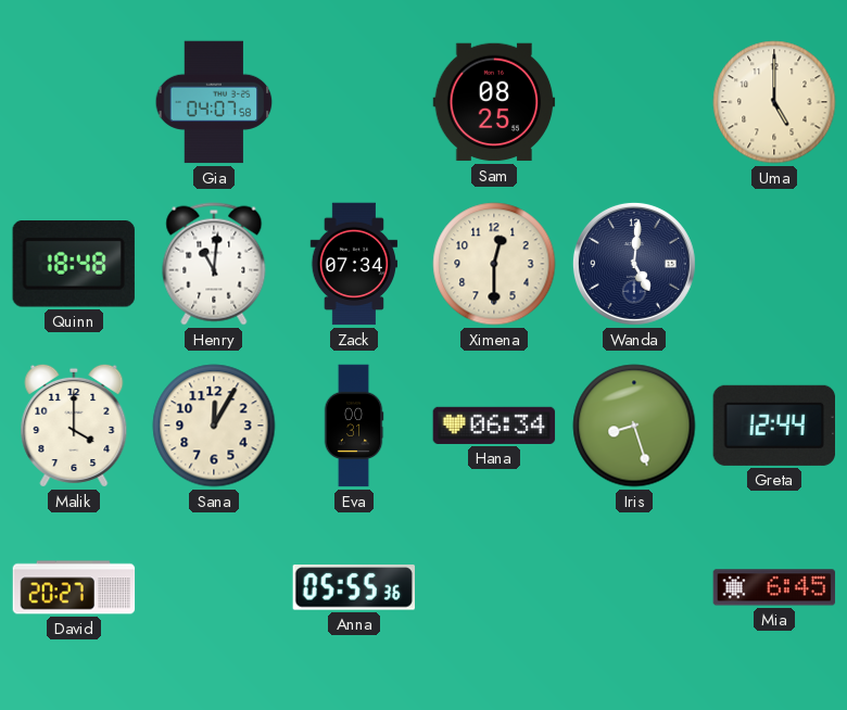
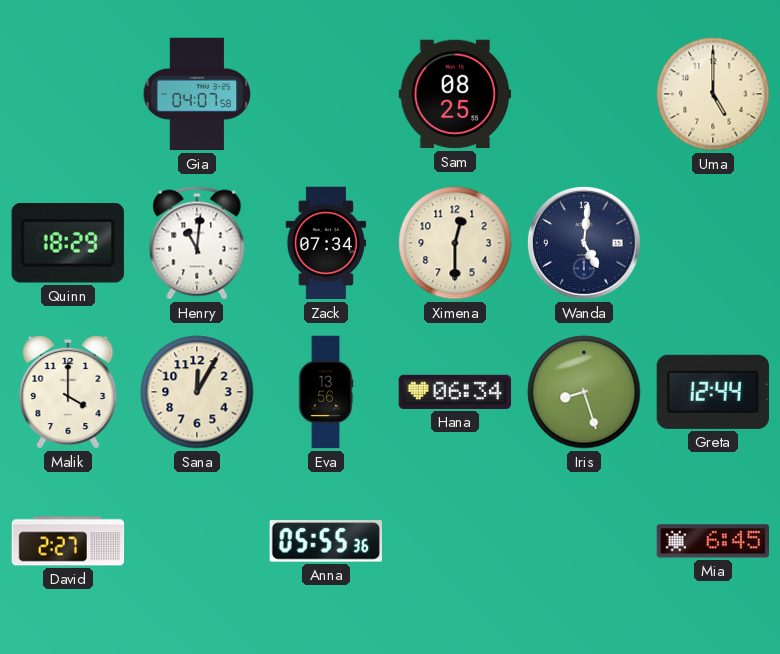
Quinn: 18:48 -> 18:29
Eva: 00:31 -> 13:56
David: 20:27 -> 2:27
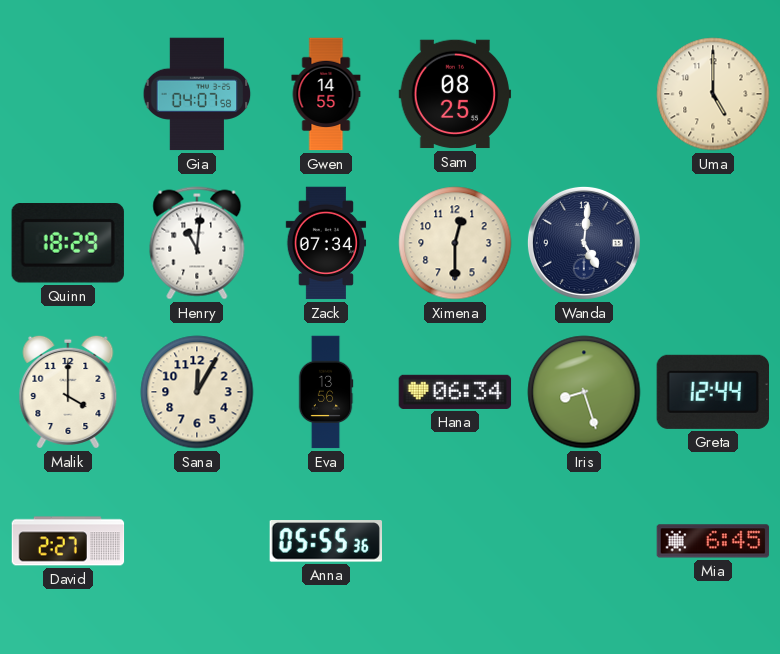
Gwen: none -> 14:55
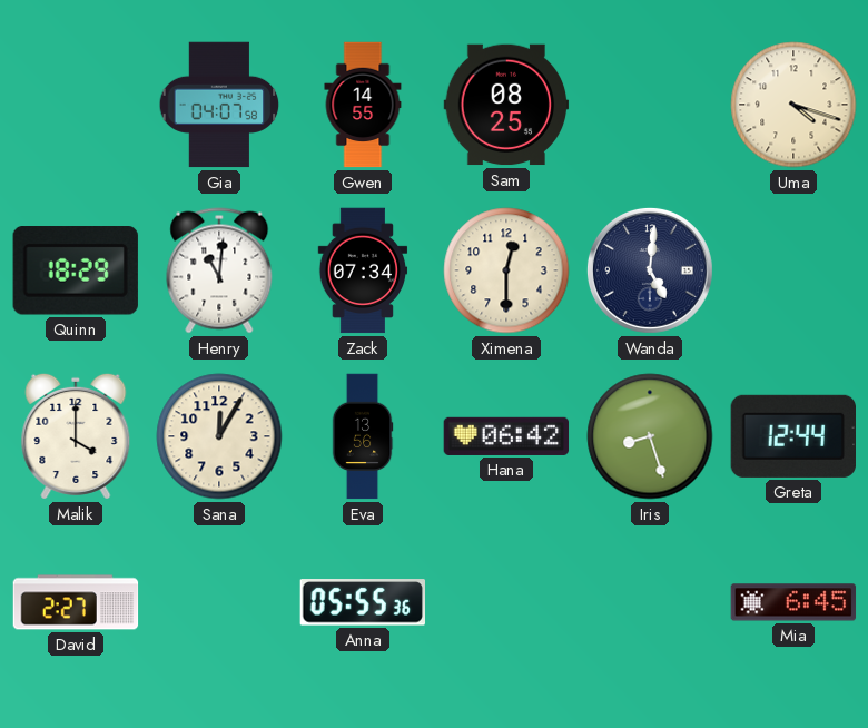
Uma: 5:00 -> 4:18
Hana: 06:34 -> 06:42
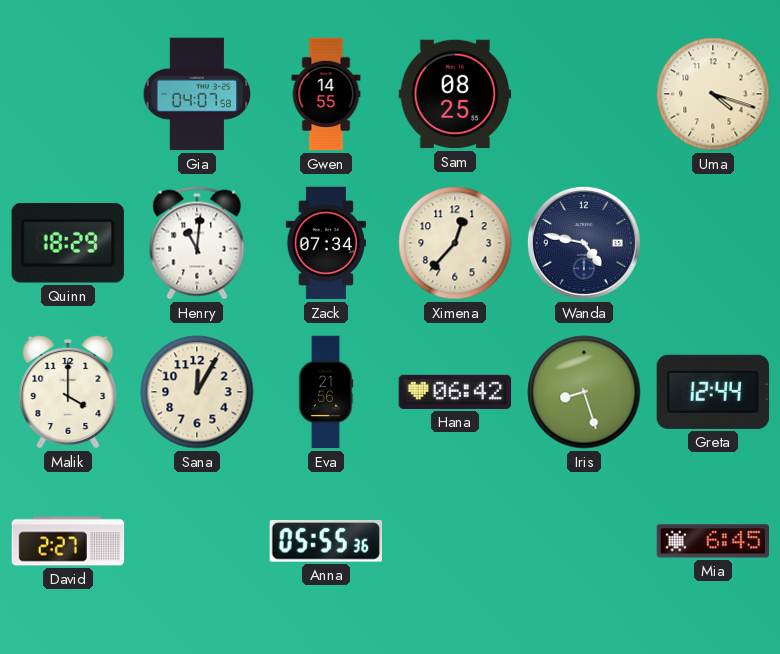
Ximena: 12:30 -> 12:37
Wanda: 5:01 -> 4:47
Eva: 13:56 -> 21:56
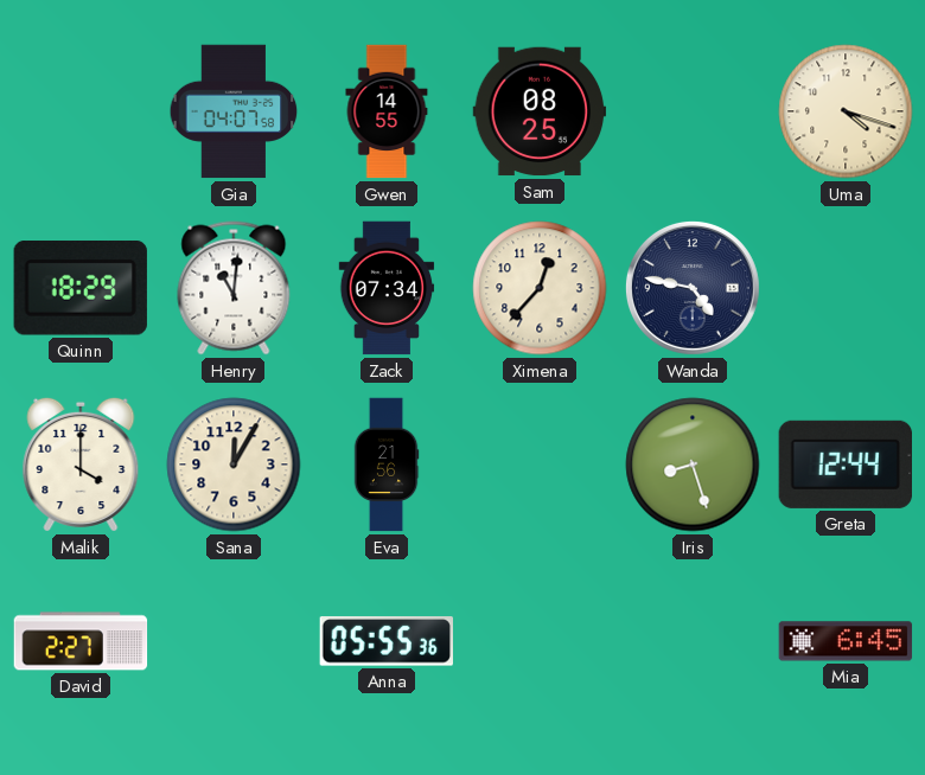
Hana: 06:42 -> none
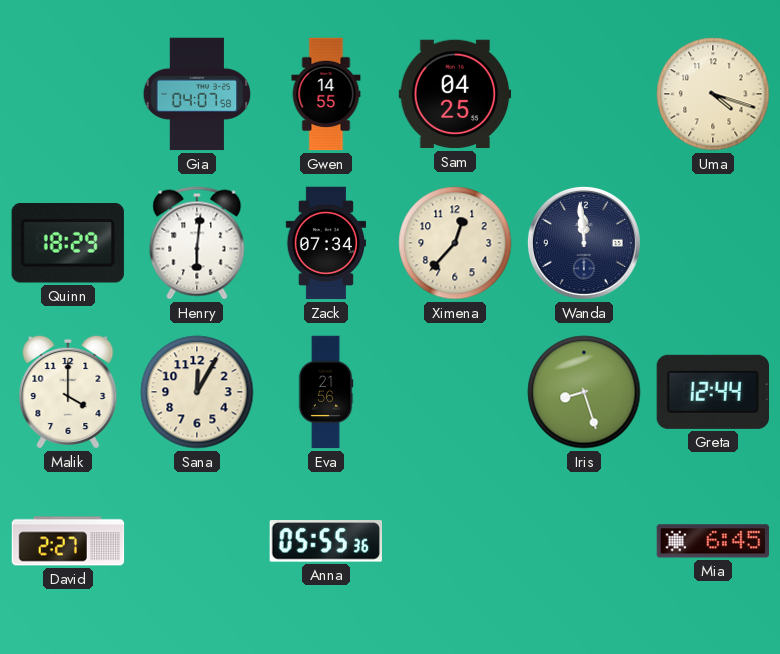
Sam: 08:25 -> 04:25
Henry: 11:01 -> 6:01
Wanda: 4:47 -> 11:59
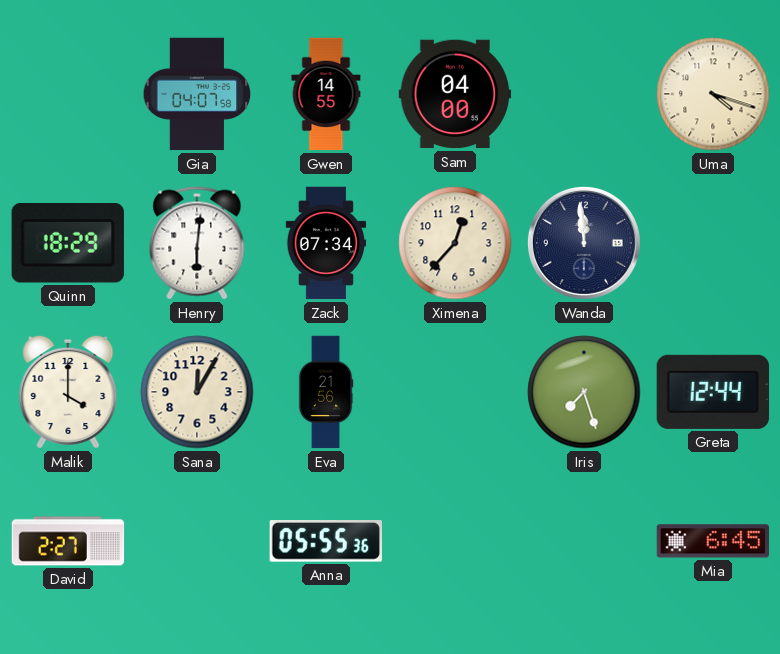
Sam: 04:25 -> 04:00
Iris: 8:27 -> 7:27
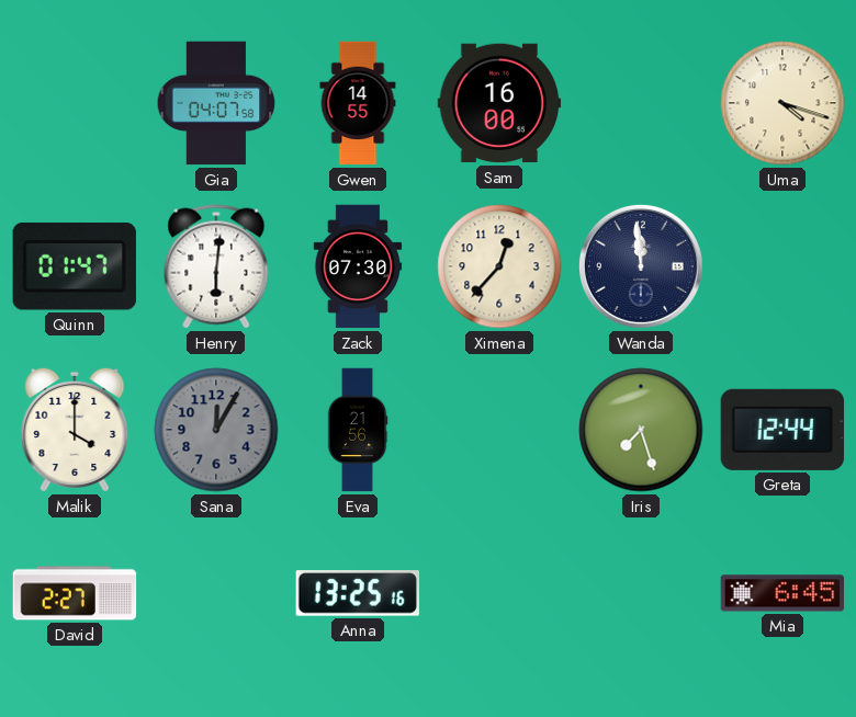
Sam: 04:00 -> 16:00
Quinn: 18:29 -> 01:47
Zack: 07:34 -> 07:30
Sana dial: cream -> grey
Anna: 05:55 -> 13:25
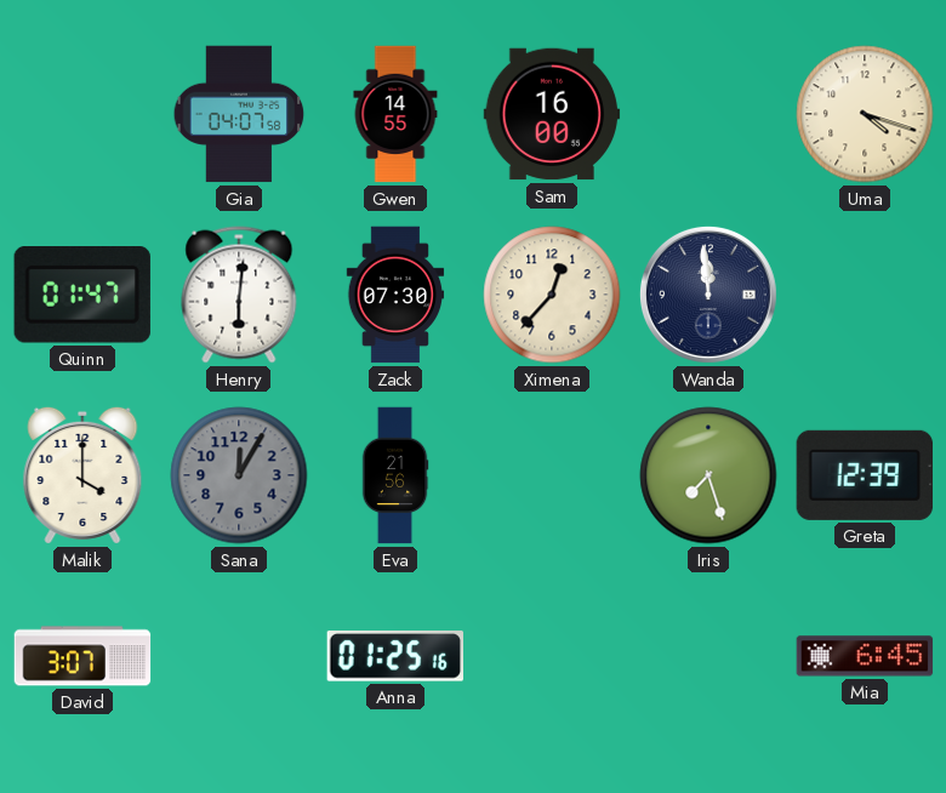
Greta: 12:44 -> 12:39
David: 2:27 -> 3:07
Anna: 13:25 -> 01:25
